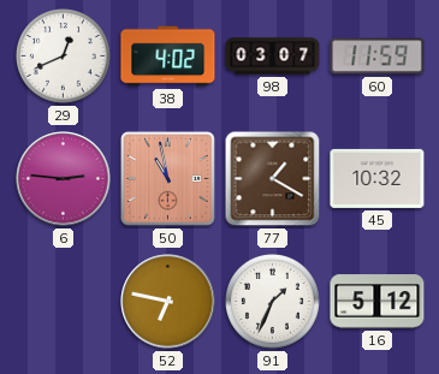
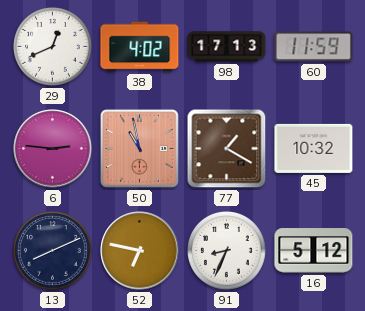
98: 03:07 -> 17:13
13: none -> 8:11
91: 1:34 -> 8:34
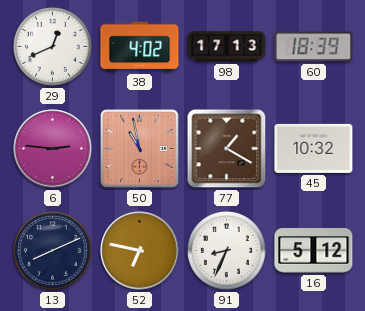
60: 11:59 -> 18:39
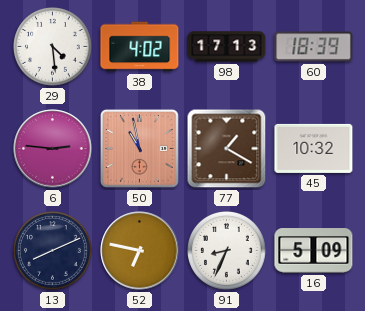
29: 12:41 -> 4:29
16: 5:12 -> 5:09
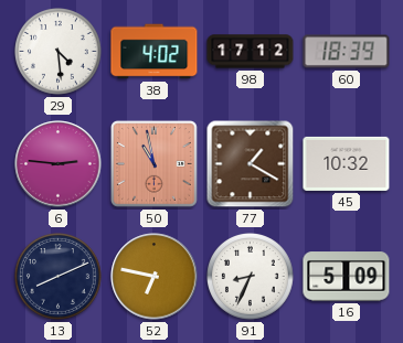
98: 17:13 -> 17:12
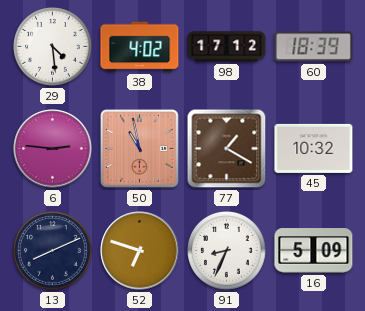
52: 6:47 -> 6:48
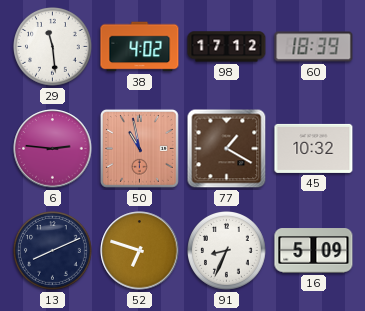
29: 4:29 -> 11:29
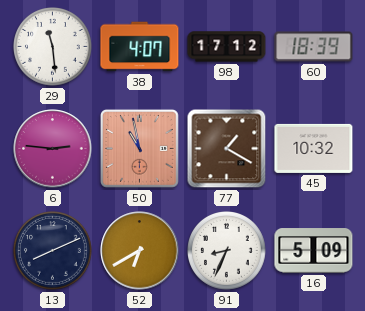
38: 4:02 -> 4:07
52: 6:48 -> 6:40
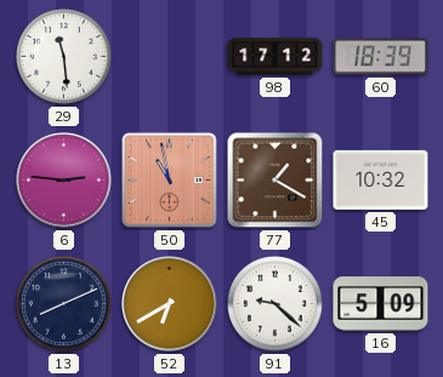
38: 4:07 -> none
91: 8:34 -> 9:22
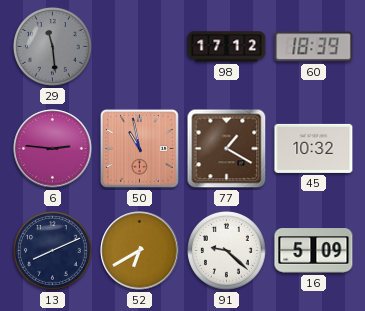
29 dial: white -> grey
